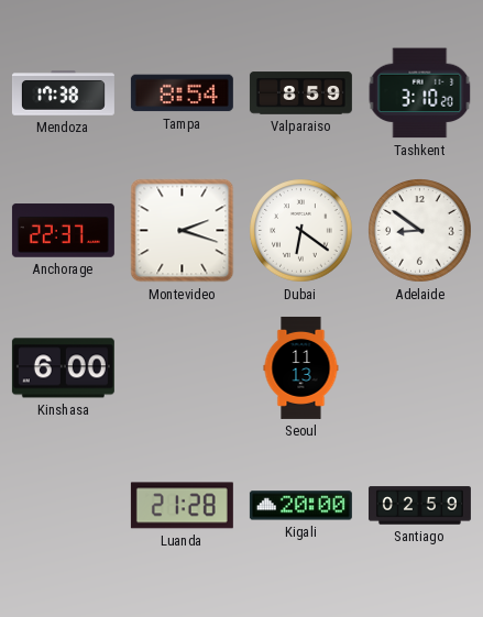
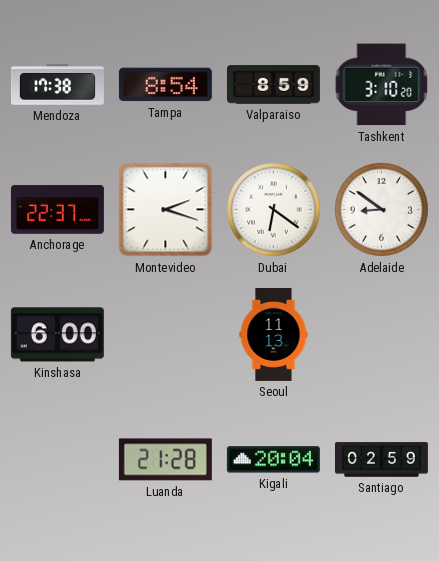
Kigali: 20:00 -> 20:04
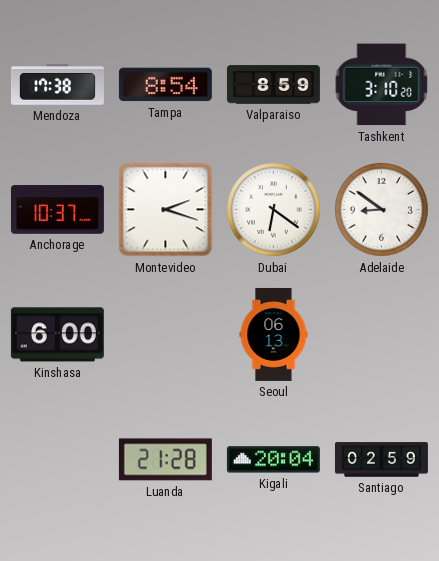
Anchorage: 22:37 -> 10:37
Seoul: 11:13 -> 06:13
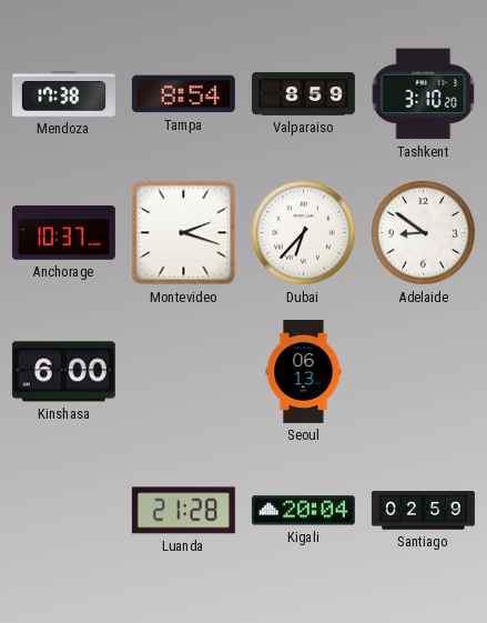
Dubai: 6:21 -> 6:37
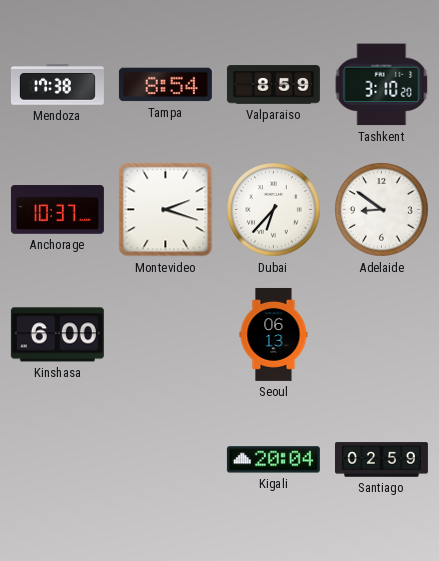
Luanda: 21:28 -> none
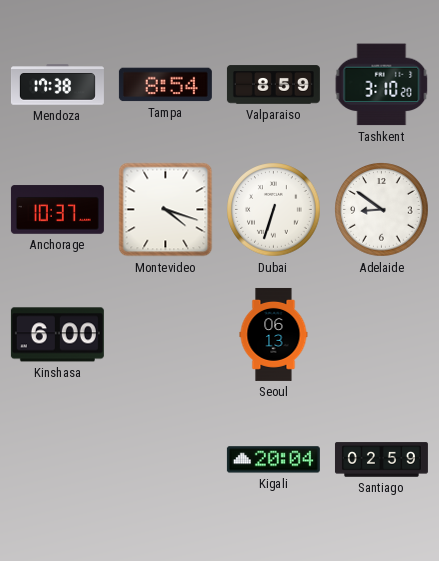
Montevideo: 2:18 -> 4:18
Dubai: 6:37 -> 6:33
